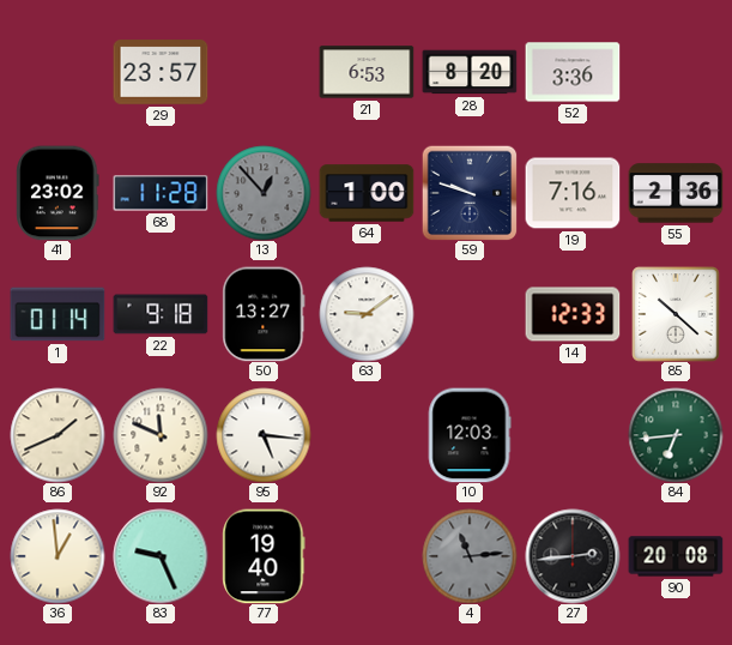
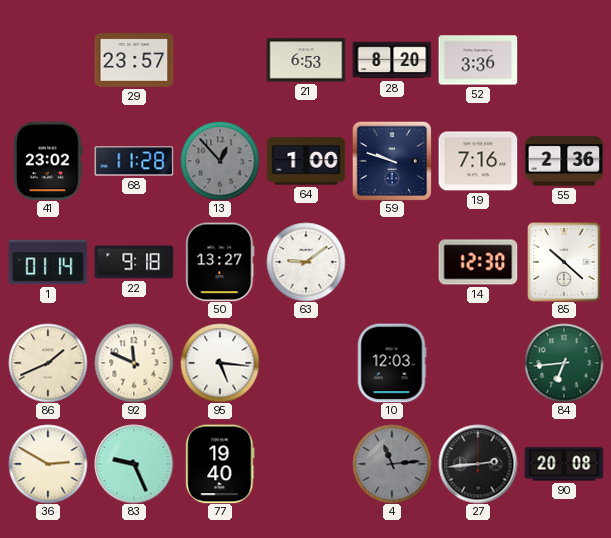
14: 12:33 -> 12:30
36: 12:59 -> 2:50
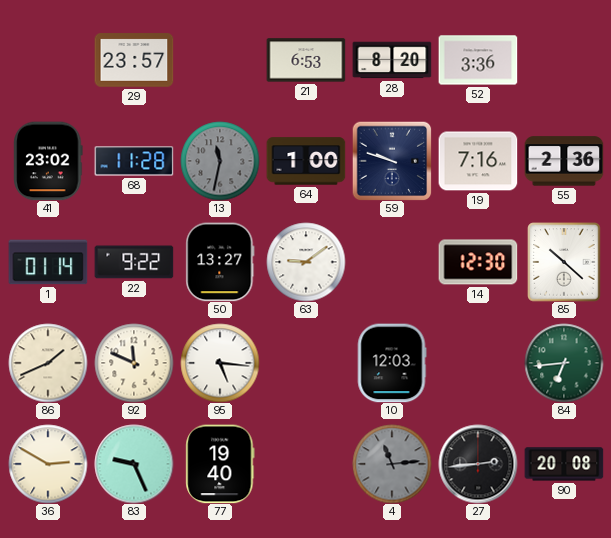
13: 12:53 -> 11:32
22: 9:18 -> 9:22
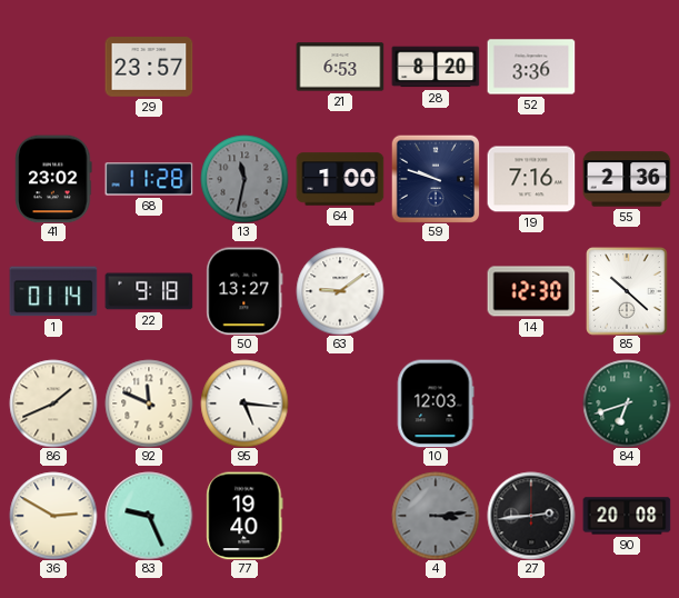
22: 9:22 -> 9:18
84: 6:44 -> 6:42
4: 11:14 -> 3:14
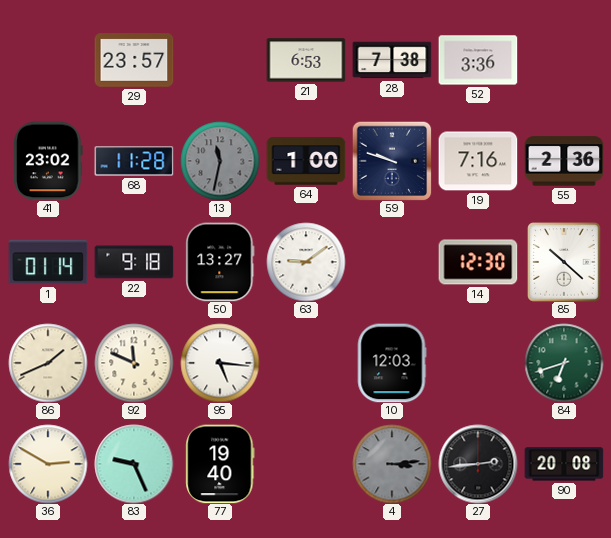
28: 8:20 -> 7:38
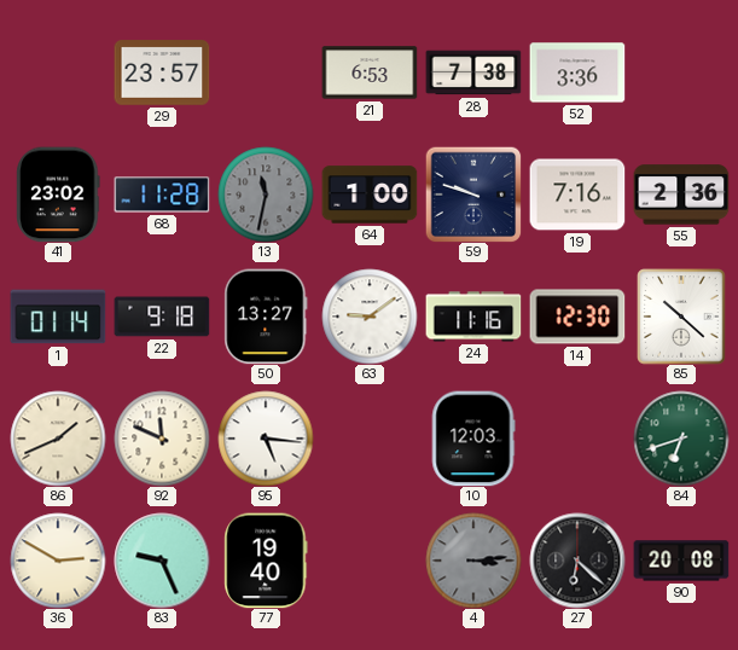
24: none -> 11:16
27: 2:44 -> 6:22
